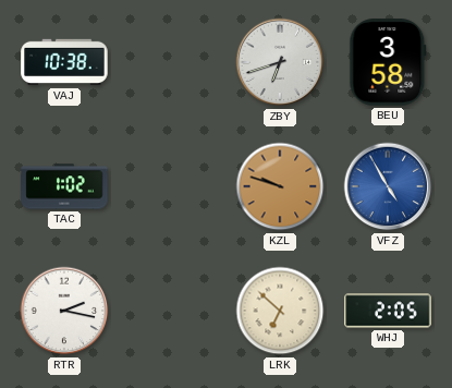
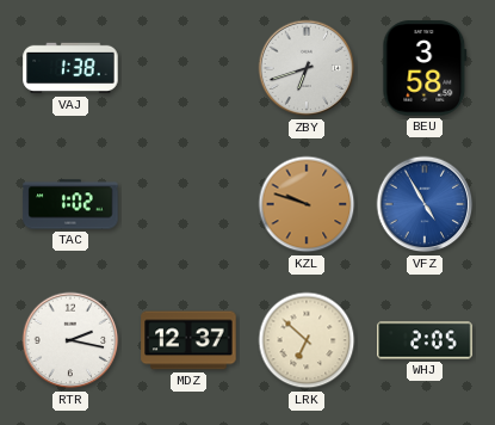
VAJ: 10:38 -> 1:38
MDZ: none -> 12:37
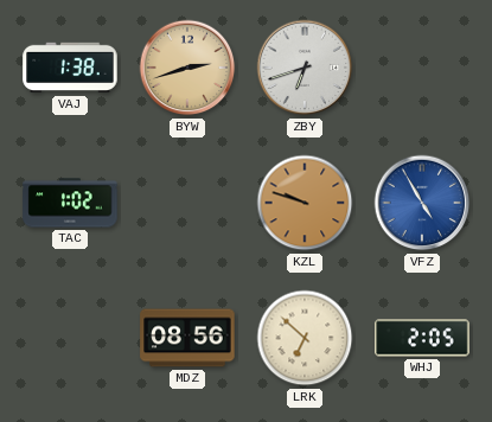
BYW: none -> 2:42
BEU: 3:58 -> none
RTR: 2:17 -> none
MDZ: 12:37 -> 08:56
